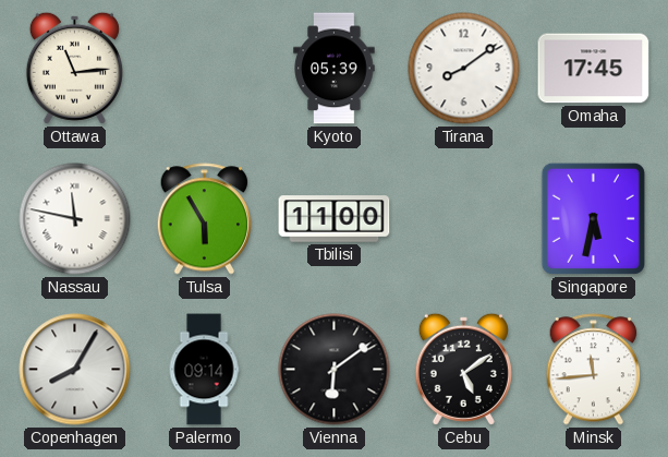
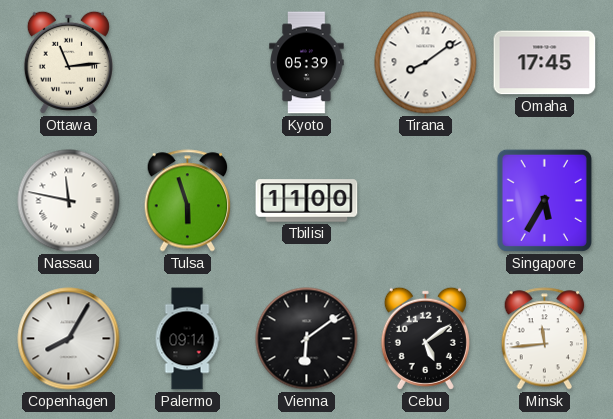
Tulsa: 5:55 -> 5:57
Singapore: 5:32 -> 5:35
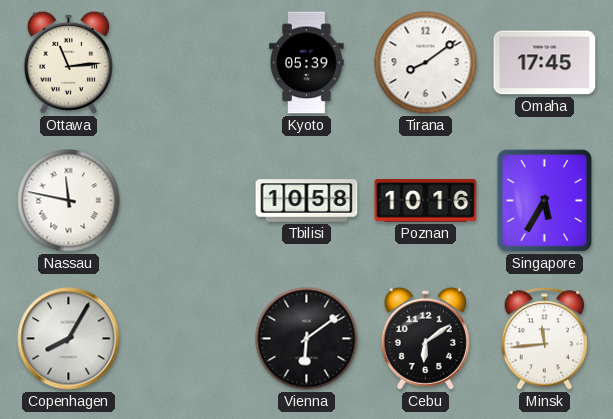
Tulsa: 5:57 -> none
Tbilisi: 11:00 -> 10:58
Poznan: none -> 10:16
Palermo: 09:14 -> none
Cebu: 5:09 -> 6:09
